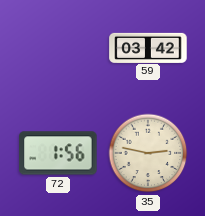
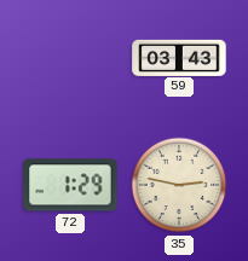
59: 03:42 -> 03:43
72: 1:56 -> 1:29
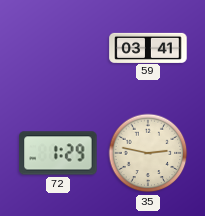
59: 03:43 -> 03:41
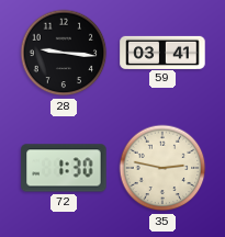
28: none -> 9:16
72: 1:29 -> 1:30
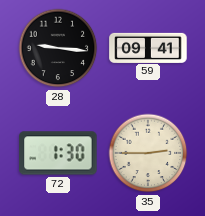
59: 03:41 -> 09:41
35: 2:47 -> 2:45
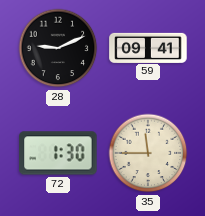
28: 9:16 -> 9:11
35: 2:45 -> 11:45
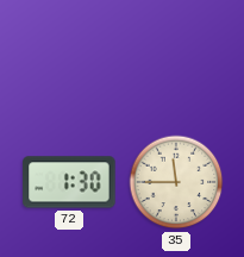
28: 9:11 -> none
59: 09:41 -> none
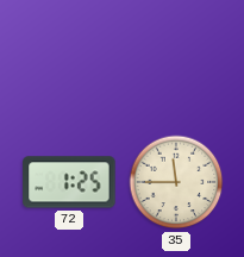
72: 1:30 -> 1:25
